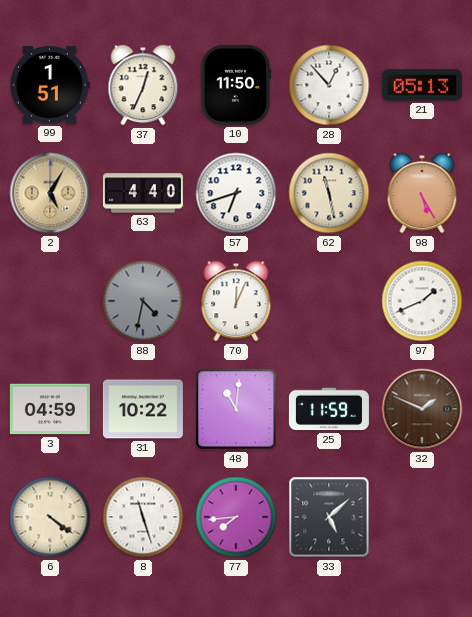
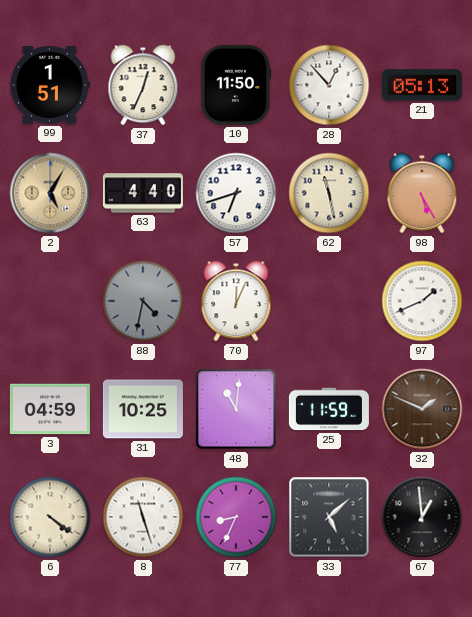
31: 10:22 -> 10:25
77: 7:44 -> 8:34
67: none -> 12:59
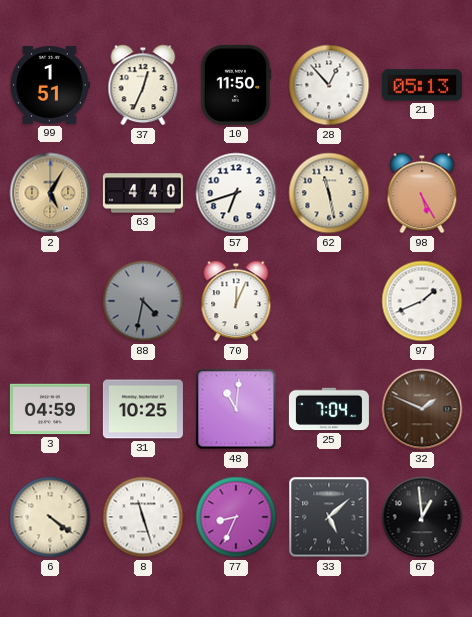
25: 11:59 -> 7:04
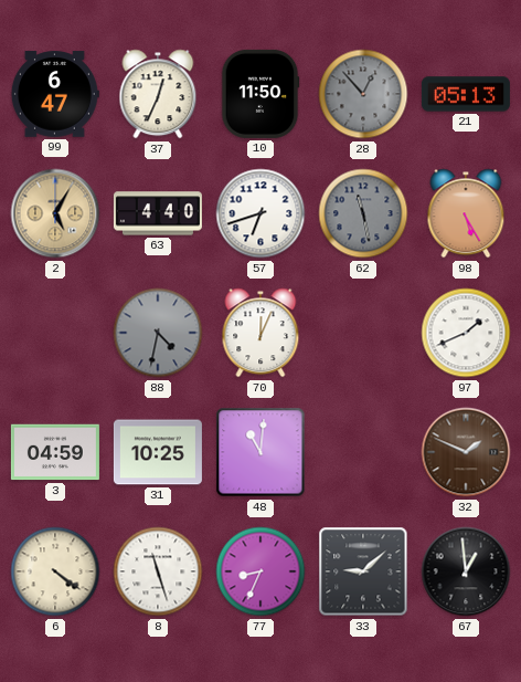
99: 1:51 -> 6:47
28 dial: white -> grey
62 dial: cream -> grey
25: 7:04 -> none
33: 5:08 -> 9:08
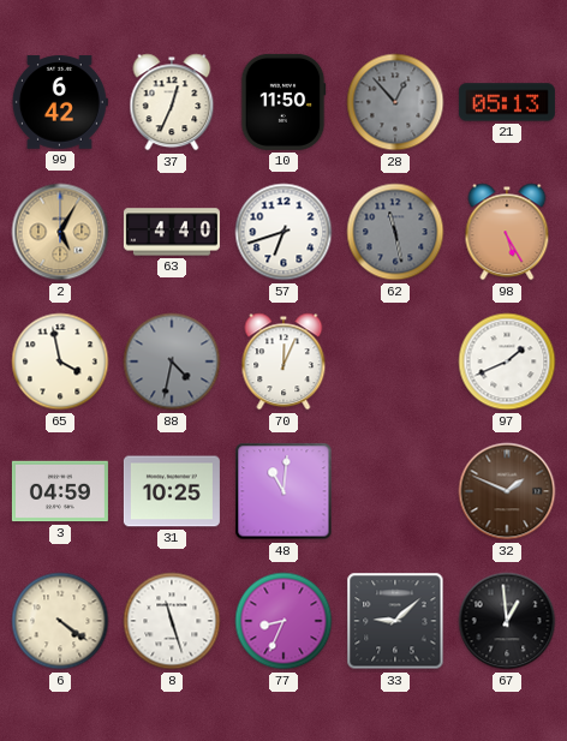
99: 6:47 -> 6:42
65: none -> 3:58
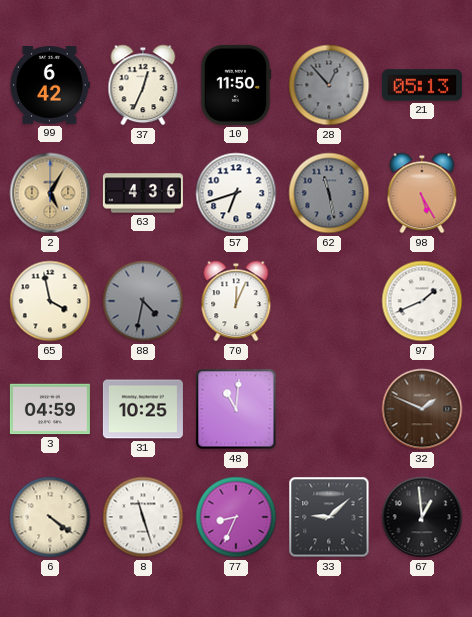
63: 4:40 -> 4:36
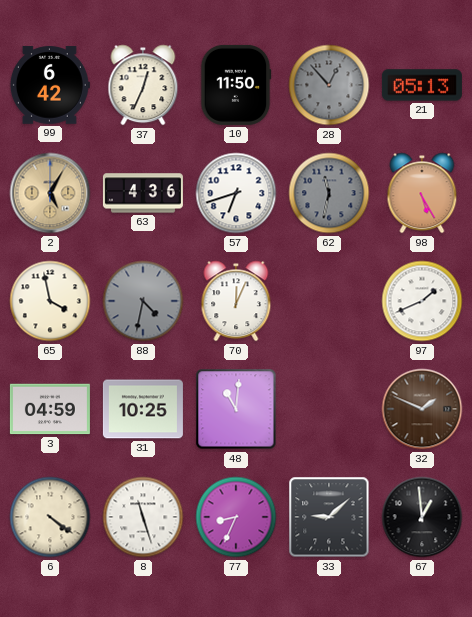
62: 11:28 -> 11:32
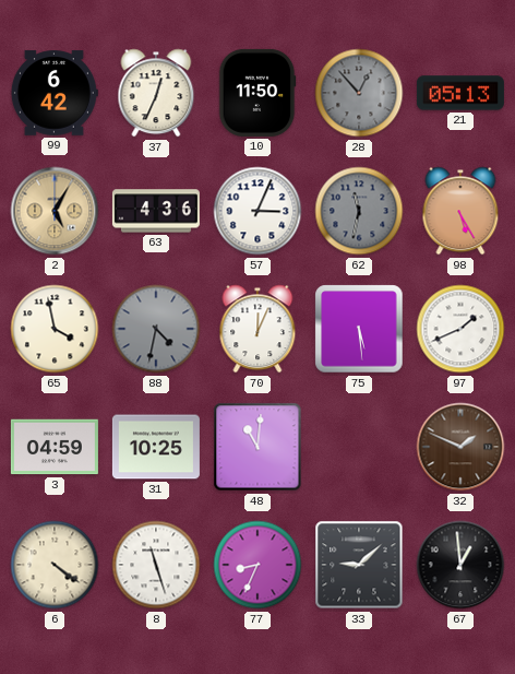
57: 6:42 -> 3:04
75: none -> 5:29
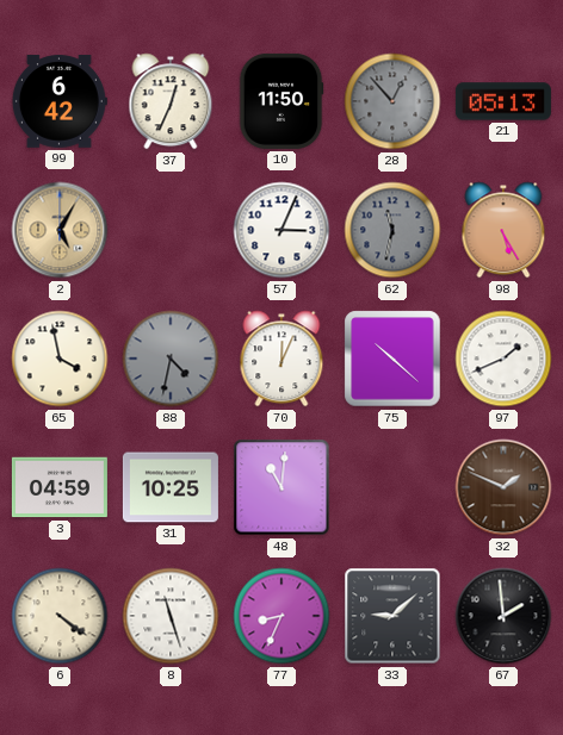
63: 4:36 -> none
75: 5:29 -> 10:22
67: 12:59 -> 1:59
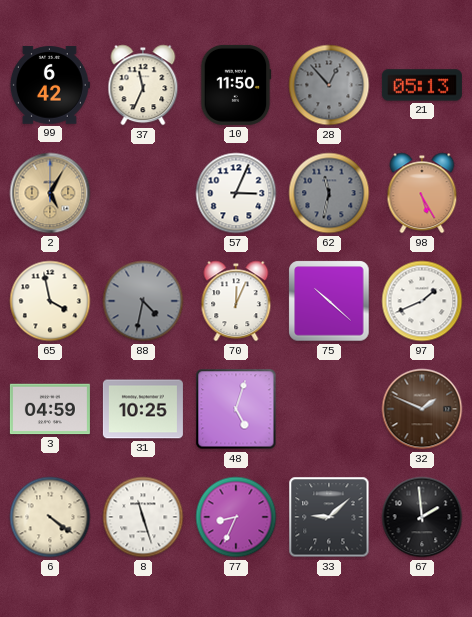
37: 12:34 -> 11:34
48: 11:01 -> 5:03
